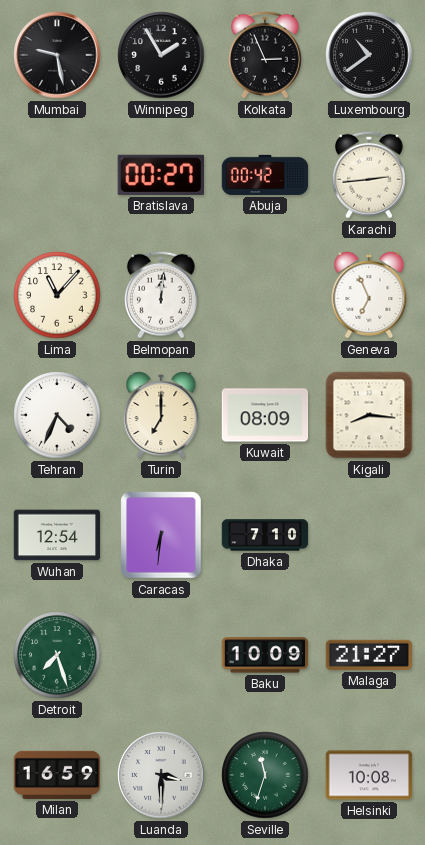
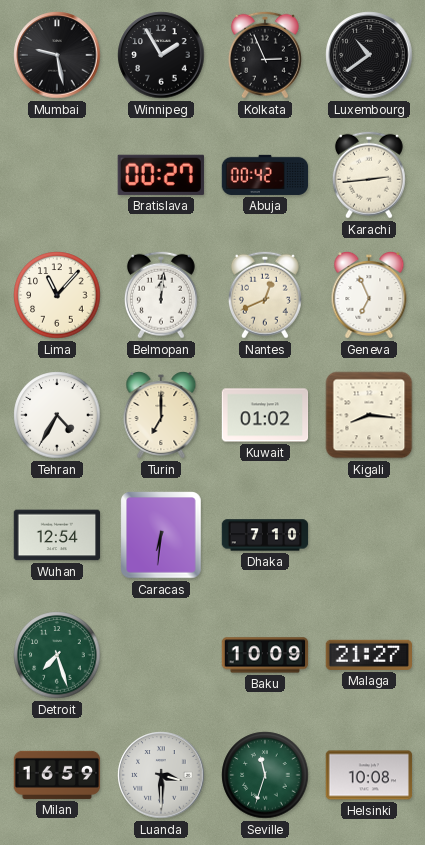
Nantes: none -> 12:41
Tehran: 4:34 -> 4:35
Kuwait: 08:09 -> 01:02
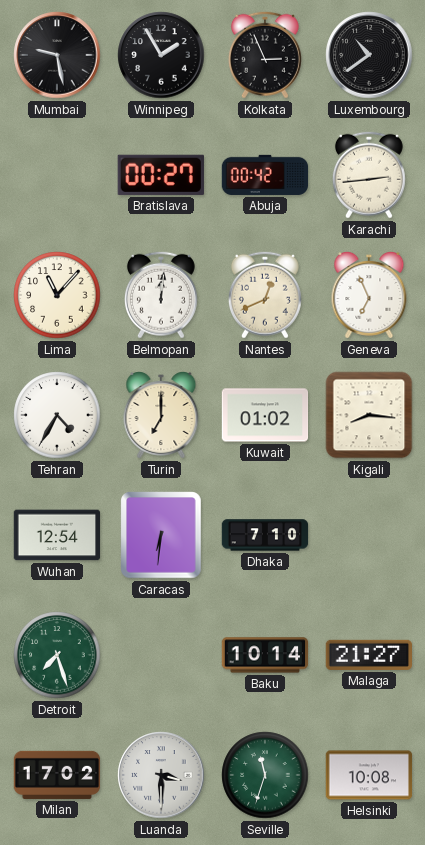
Baku: 10:09 -> 10:14
Milan: 16:59 -> 17:02
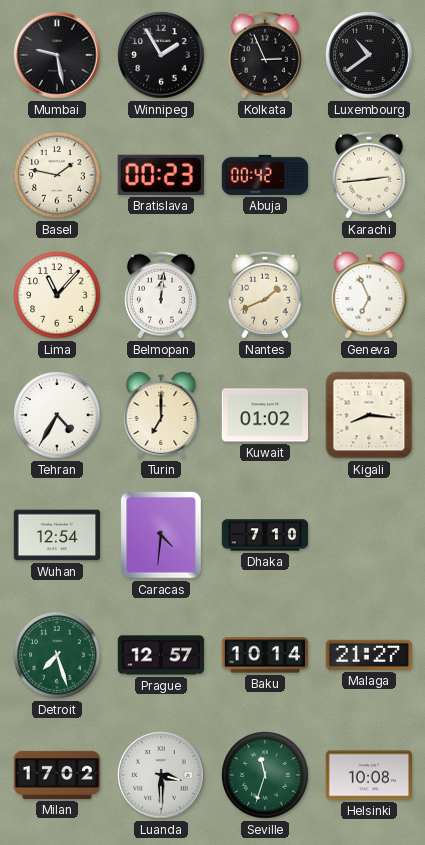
Basel: none -> 1:47
Bratislava: 00:27 -> 00:23
Nantes: 12:41 -> 1:41
Caracas: 6:31 -> 4:31
Prague: none -> 12:57
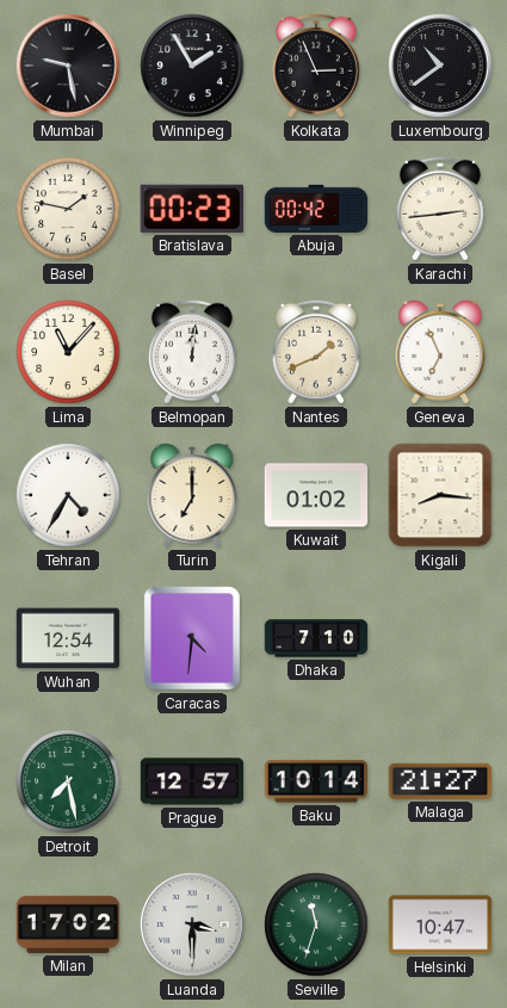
Detroit: 7:27 -> 7:28
Helsinki: 10:08 -> 10:47
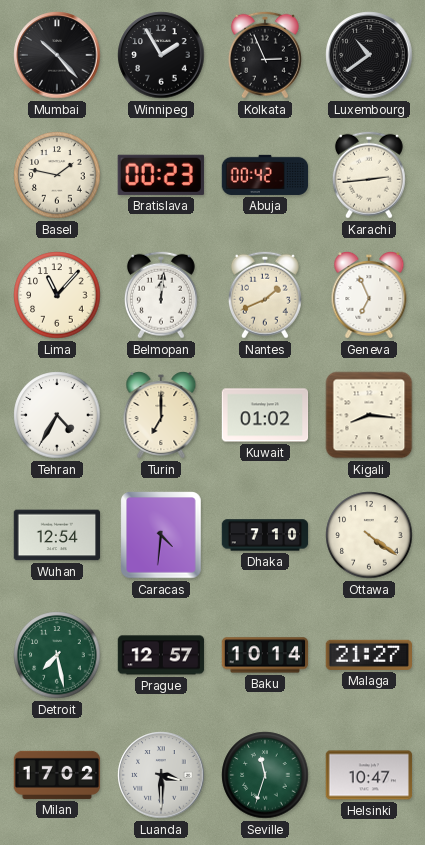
Mumbai: 9:28 -> 10:23
Ottawa: none -> 4:21
